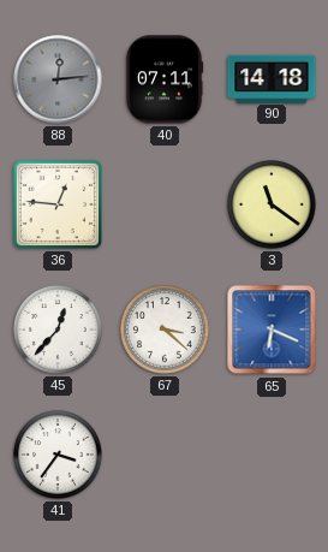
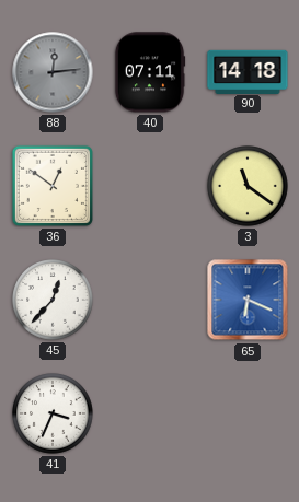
36: 12:46 -> 12:51
67: 3:22 -> none
41: 3:36 -> 3:34
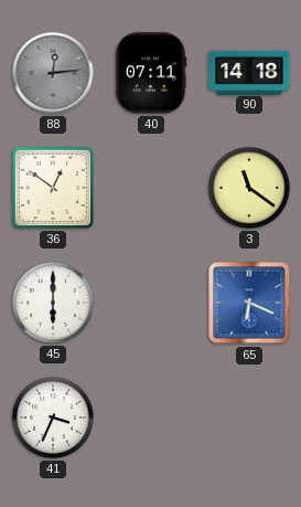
45: 12:37 -> 6:00
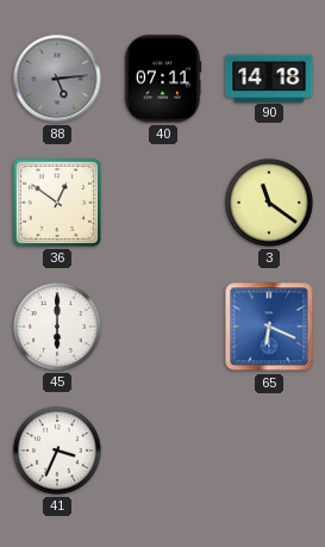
88: 12:14 -> 5:14
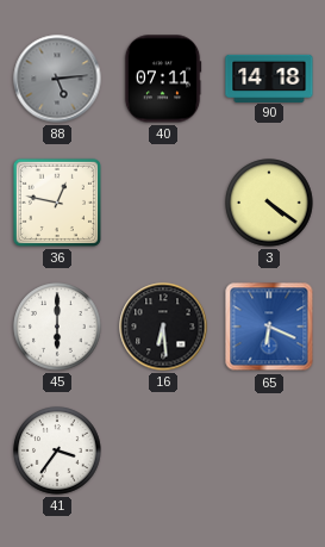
36: 12:51 -> 12:47
3: 11:21 -> 4:21
16: none -> 6:29
41: 3:34 -> 3:36
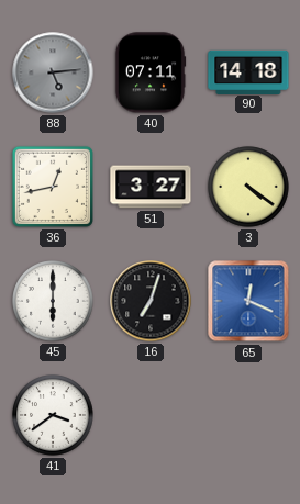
36: 12:47 -> 12:43
51: none -> 3:27
16: 6:29 -> 7:03
65: 6:19 -> 12:19
41: 3:36 -> 3:39
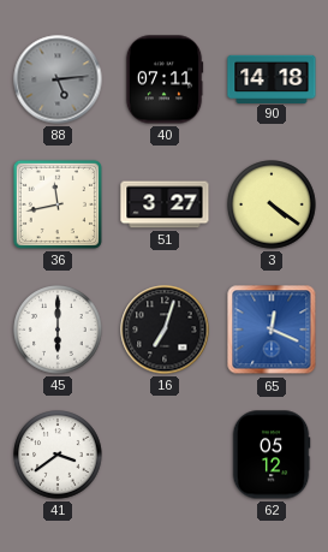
36: 12:43 -> 11:43
62: none -> 05:12
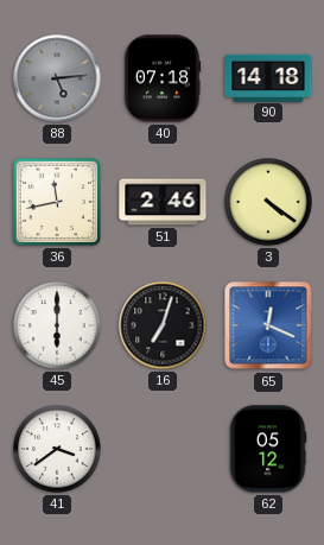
40: 07:11 -> 07:18
51: 3:27 -> 2:46
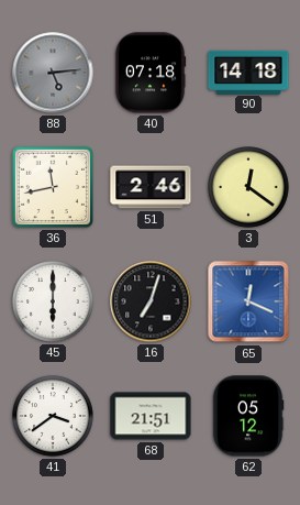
3: 4:21 -> 12:21
68: none -> 21:51
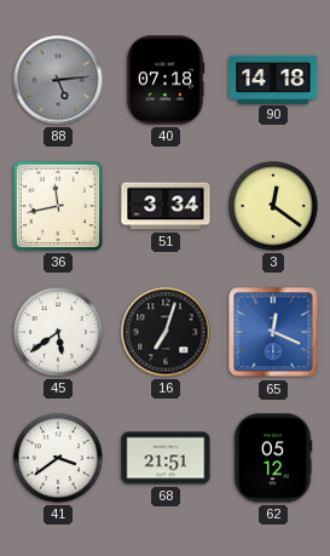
51: 2:46 -> 3:34
45: 6:00 -> 5:39
